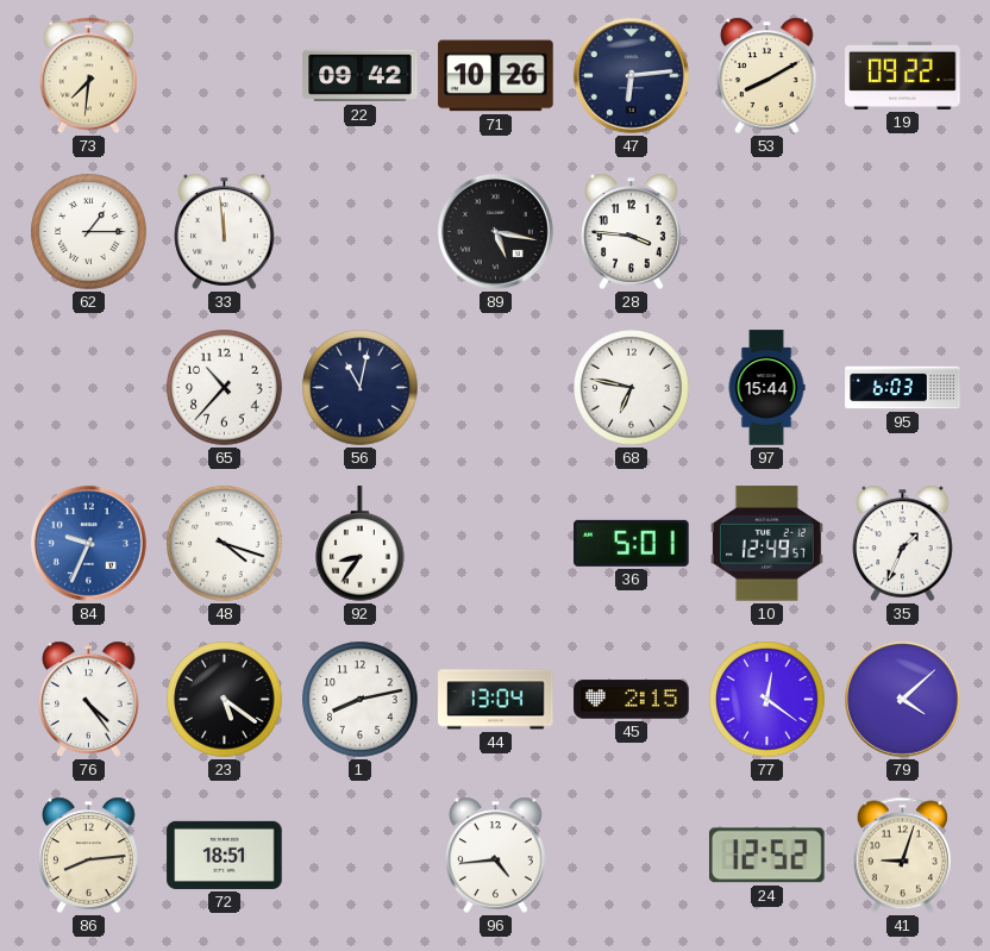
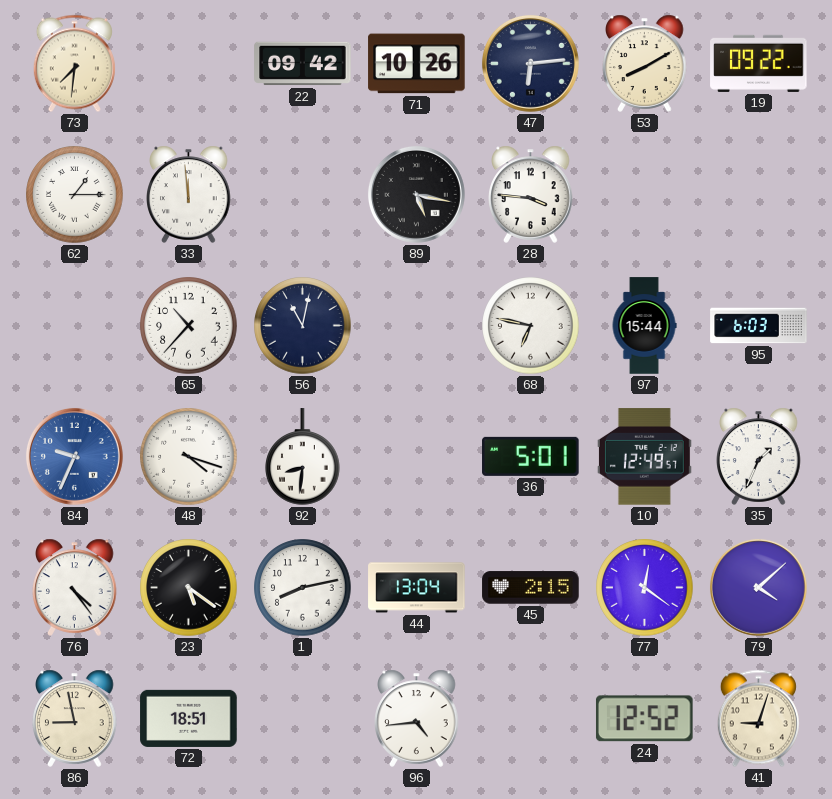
92: 8:36 -> 8:31
86: 8:14 -> 8:58
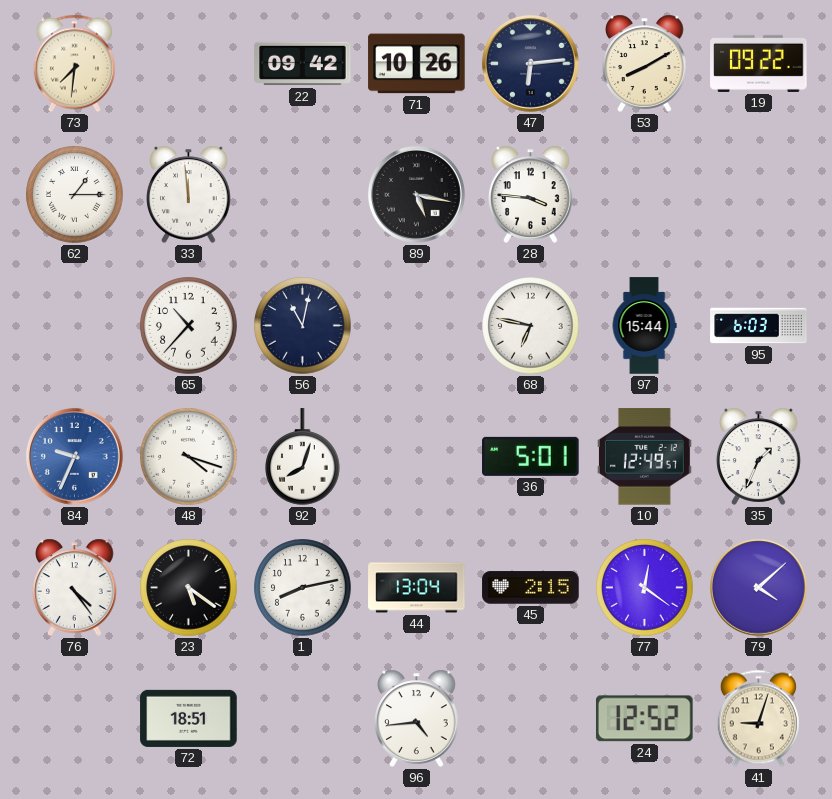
92: 8:31 -> 8:03
86: 8:58 -> none
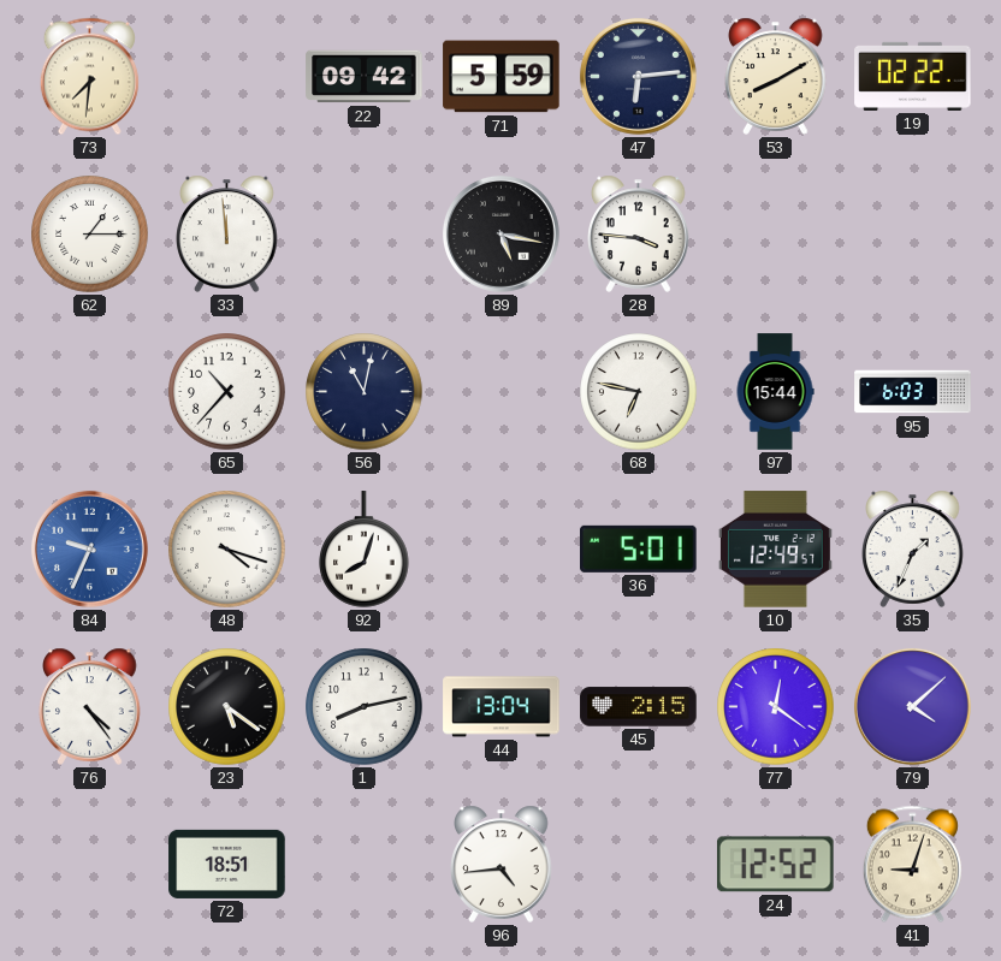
71: 10:26 -> 5:59
19: 09:22 -> 02:22
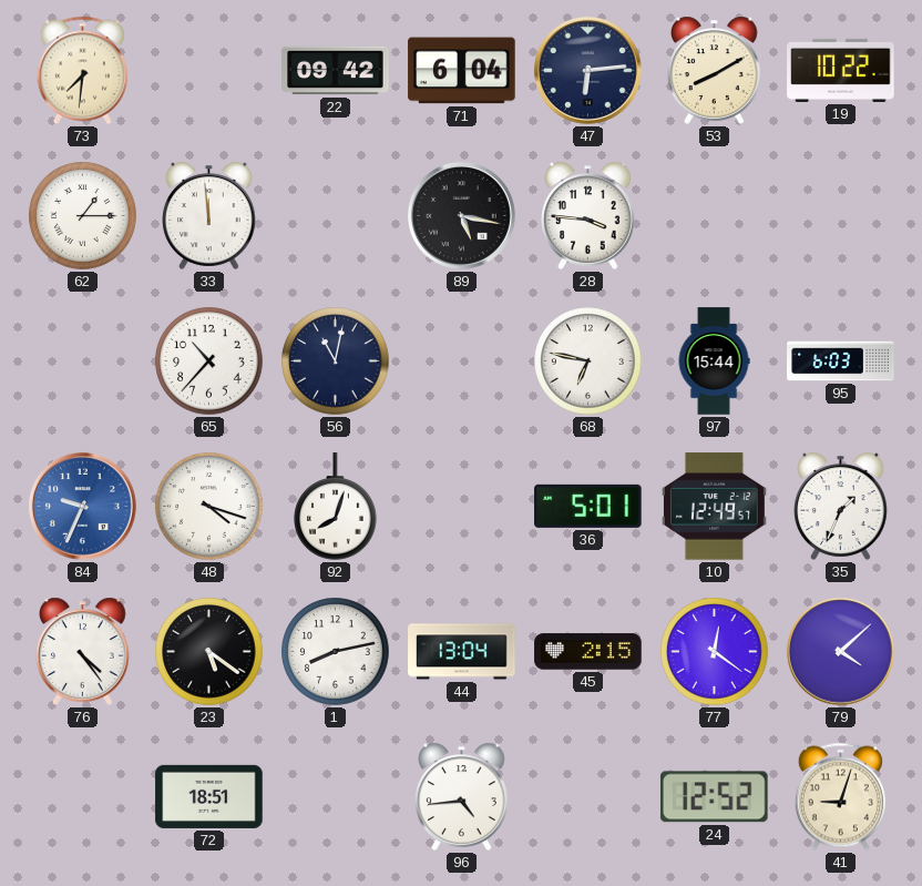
71: 5:59 -> 6:04
19: 02:22 -> 10:22
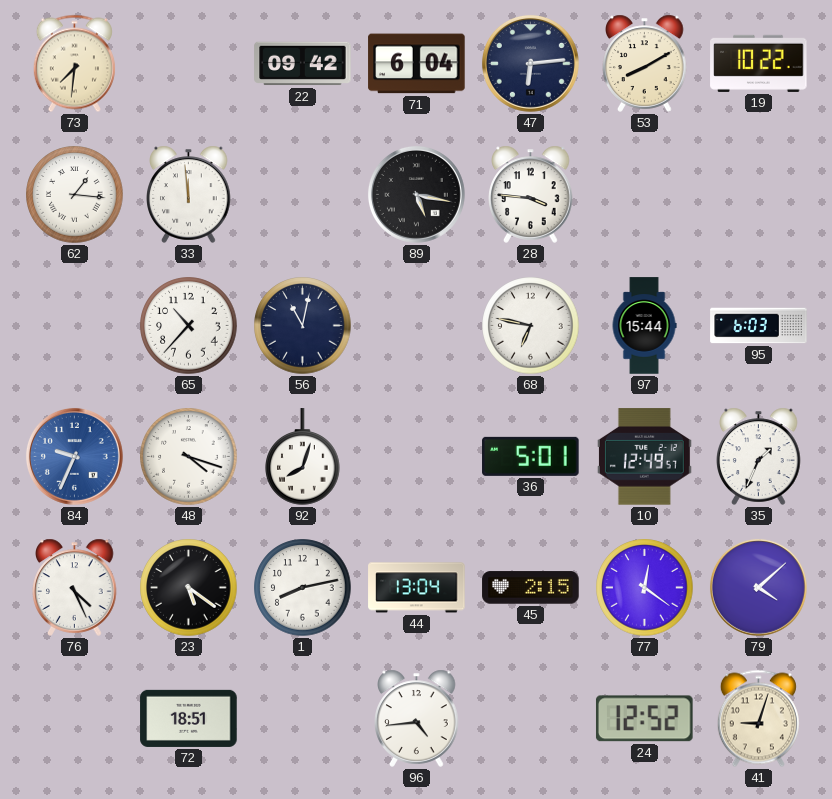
62: 1:15 -> 1:16
76: 4:24 -> 4:26
